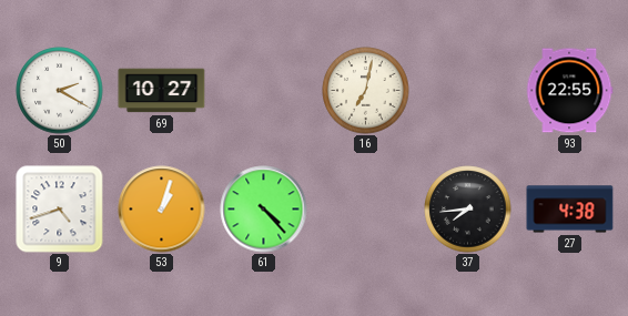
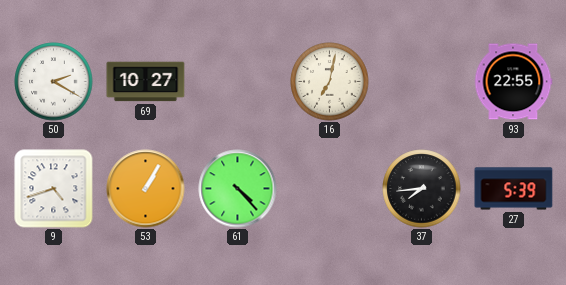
53: 1:03 -> 1:05
27: 4:38 -> 5:39
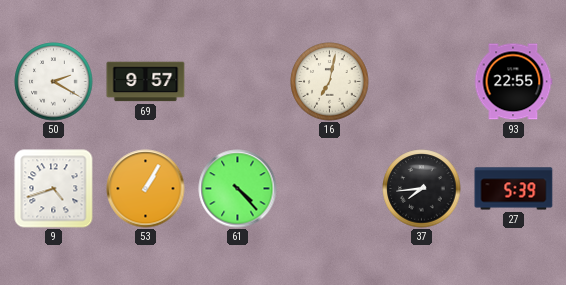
69: 10:27 -> 9:57
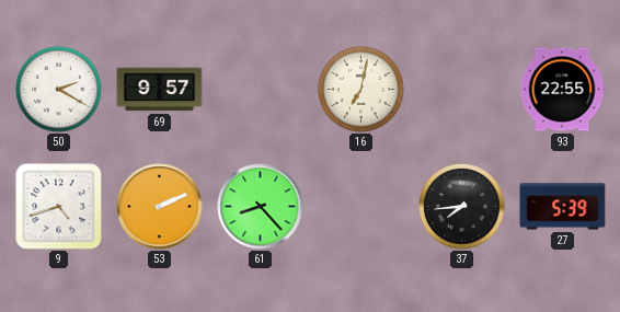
53: 1:05 -> 2:11
61: 4:23 -> 8:23
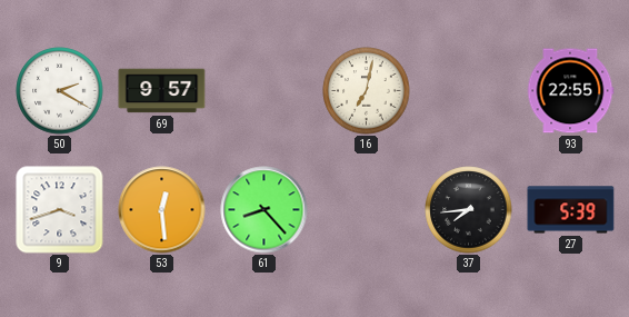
9: 4:42 -> 3:42
53: 2:11 -> 12:29
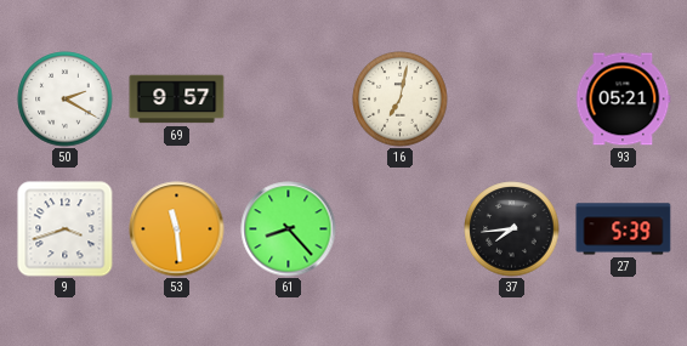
93: 22:55 -> 05:21
53: 12:29 -> 11:29
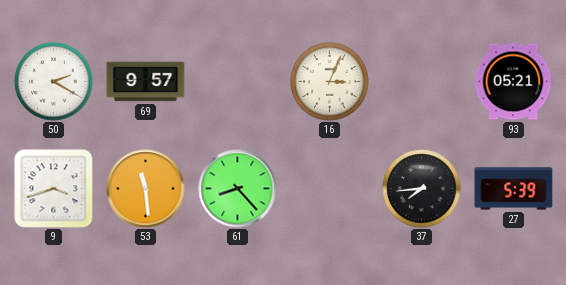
16: 7:02 -> 3:04
